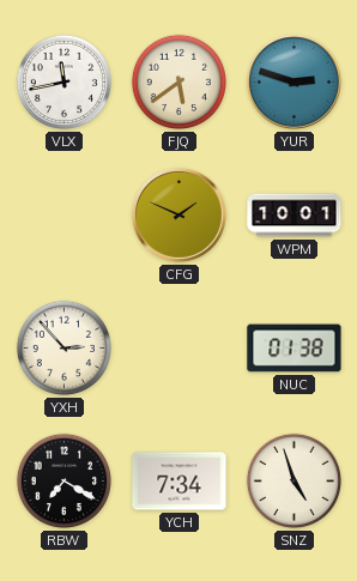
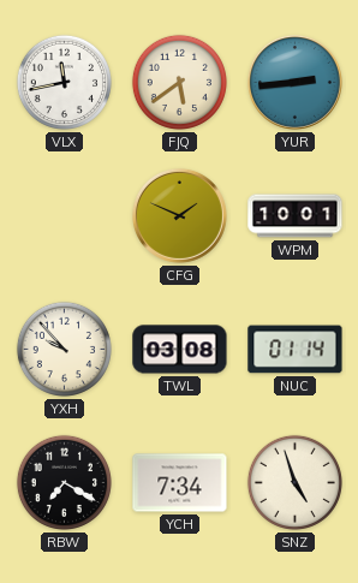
YUR: 2:48 -> 2:44
YXH: 2:53 -> 9:53
TWL: none -> 03:08
NUC: 01:38 -> 01:14
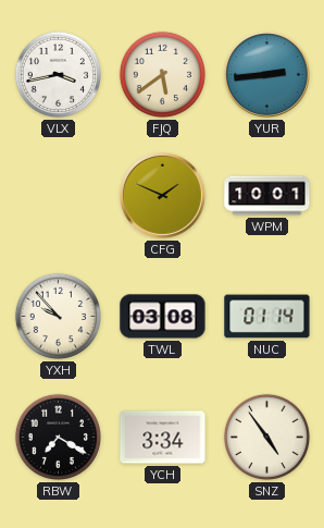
VLX: 11:43 -> 3:43
YCH: 7:34 -> 3:34
SNZ: 4:57 -> 4:54
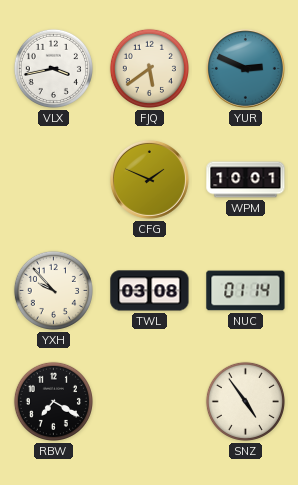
YUR: 2:44 -> 2:49
YCH: 3:34 -> none
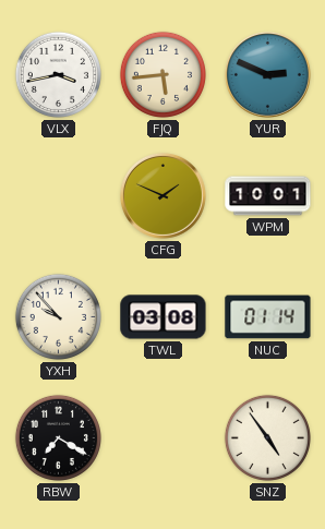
FJQ: 5:39 -> 5:44
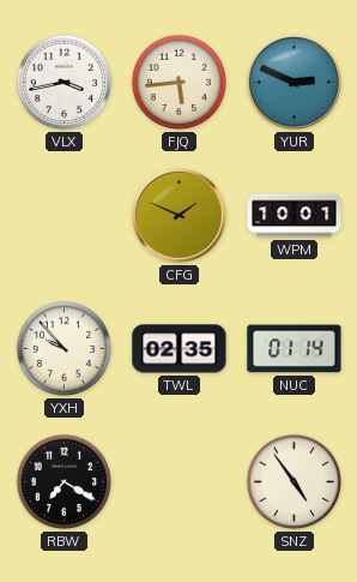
TWL: 03:08 -> 02:35
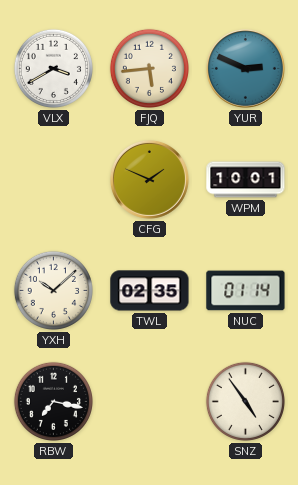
VLX: 3:43 -> 3:40
YXH: 9:53 -> 10:08
RBW: 7:20 -> 7:17
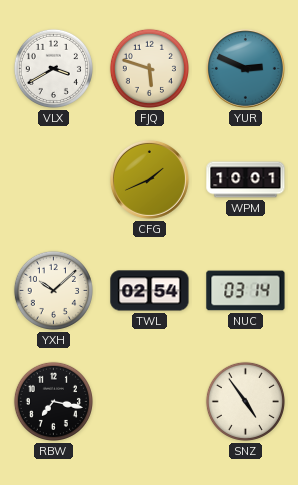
FJQ: 5:44 -> 5:48
CFG: 1:49 -> 1:41
TWL: 02:35 -> 02:54
NUC: 01:14 -> 03:14
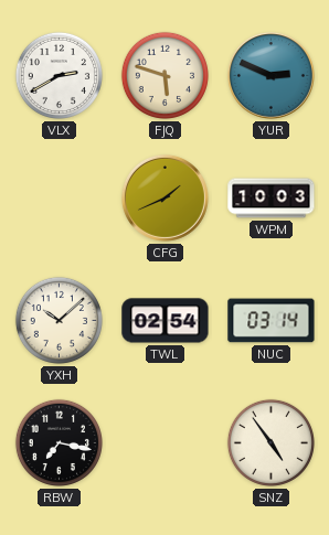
VLX: 3:40 -> 2:40
WPM: 10:01 -> 10:03
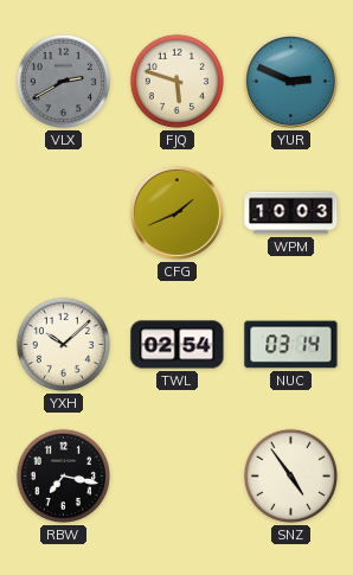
VLX dial: white -> grey
